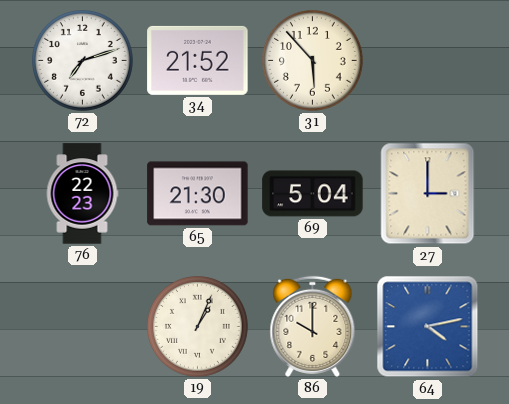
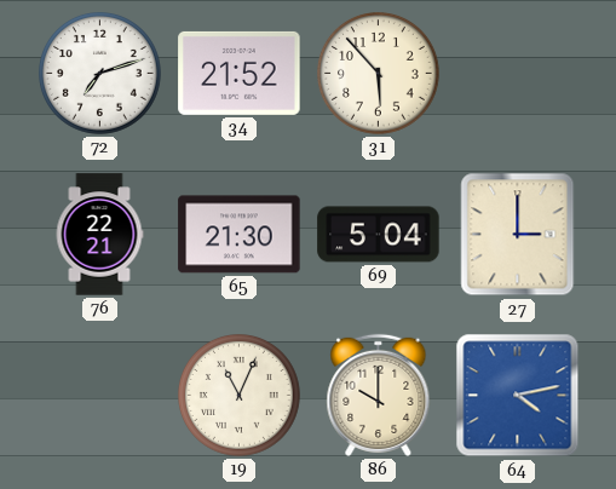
76: 22:23 -> 22:21
19: 1:04 -> 11:04
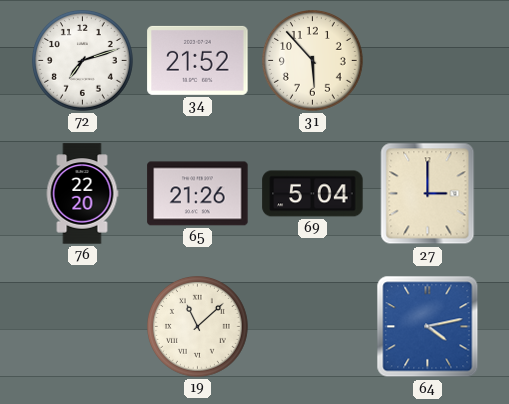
76: 22:21 -> 22:20
65: 21:30 -> 21:26
19: 11:04 -> 11:08
86: 10:00 -> none
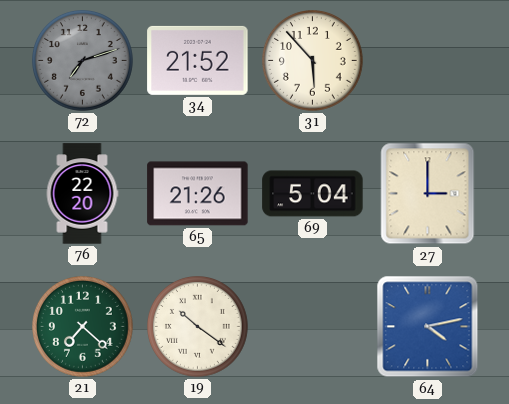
72 dial: white -> grey
21: none -> 7:22
19: 11:08 -> 10:21
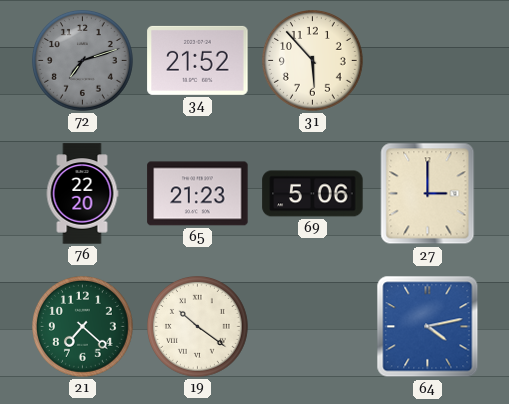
65: 21:26 -> 21:23
69: 5:04 -> 5:06
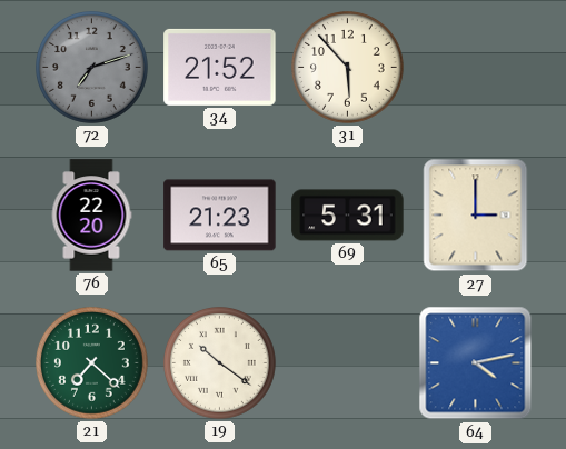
69: 5:06 -> 5:31
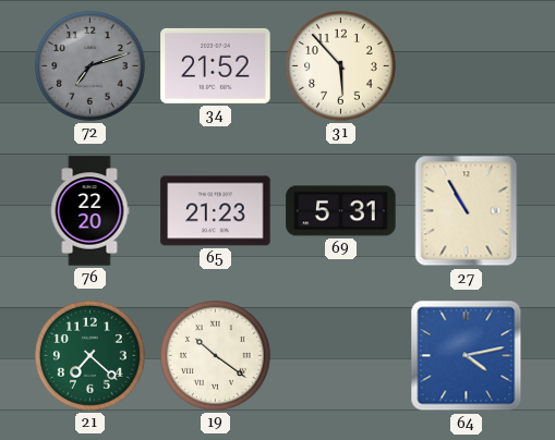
27: 3:00 -> 10:55
